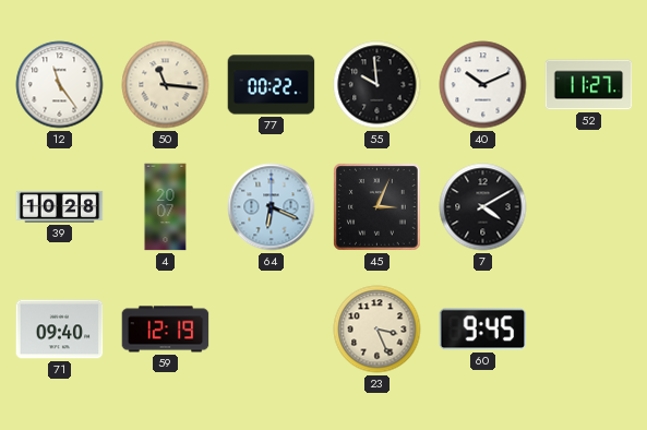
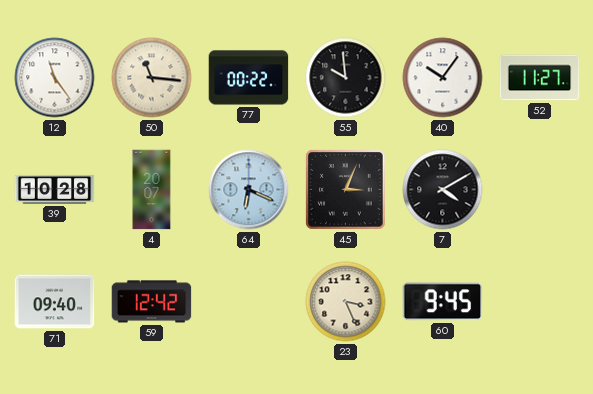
40: 10:11 -> 10:06
59: 12:19 -> 12:42
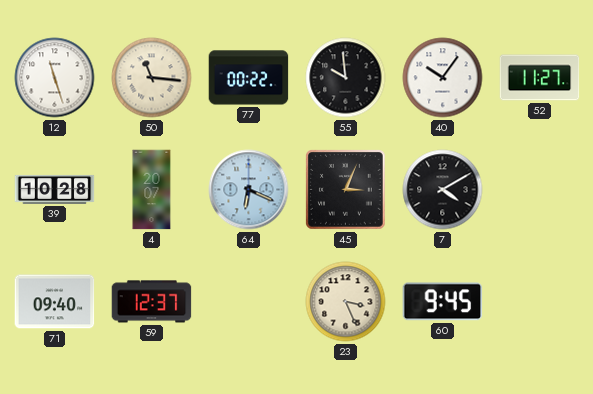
12: 11:24 -> 11:27
59: 12:42 -> 12:37
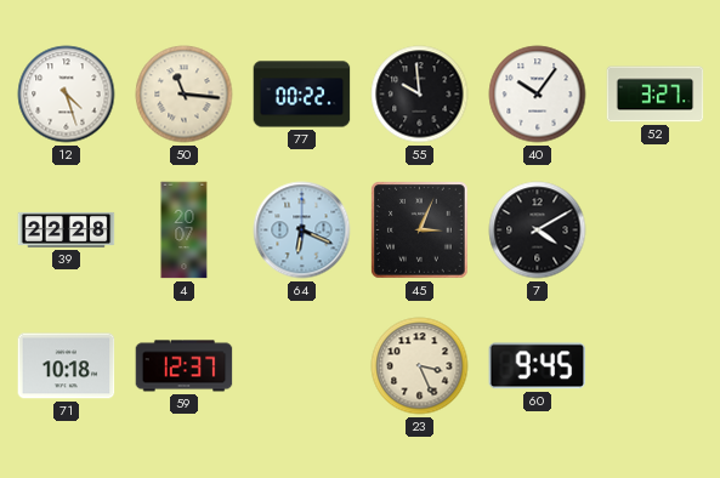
12: 11:27 -> 4:27
52: 11:27 -> 3:27
39: 10:28 -> 22:28
71: 09:40 -> 10:18
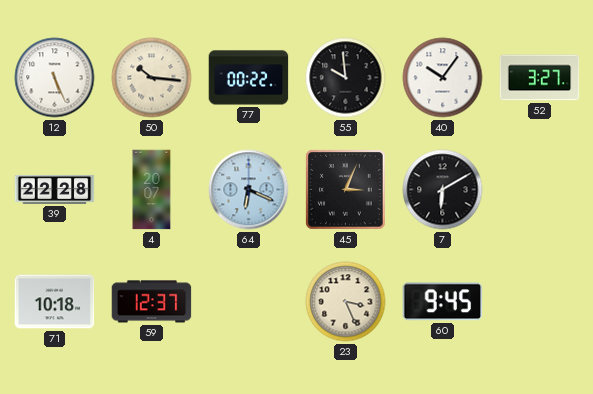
12: 4:27 -> 5:26
50: 11:16 -> 10:16
7: 4:10 -> 6:10
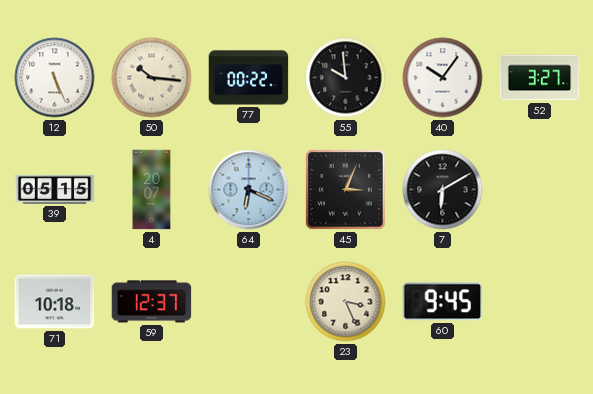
39: 22:28 -> 05:15
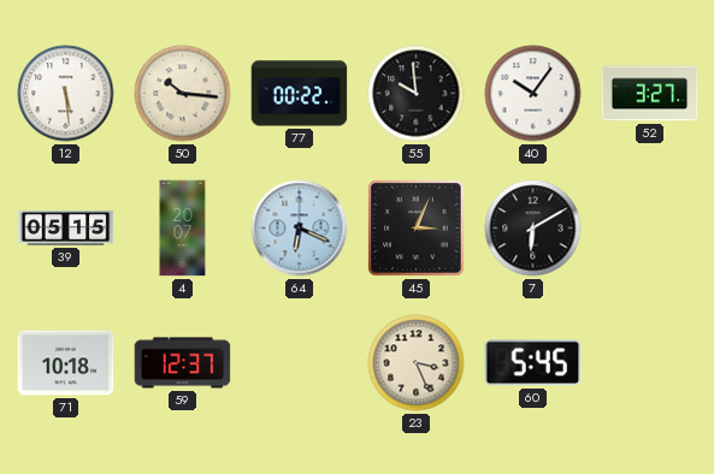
12: 5:26 -> 5:29
60: 9:45 -> 5:45
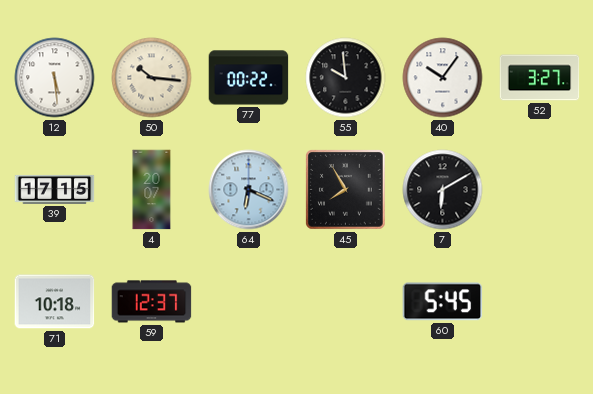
39: 05:15 -> 17:15
45: 3:04 -> 7:55
23: 3:26 -> none
